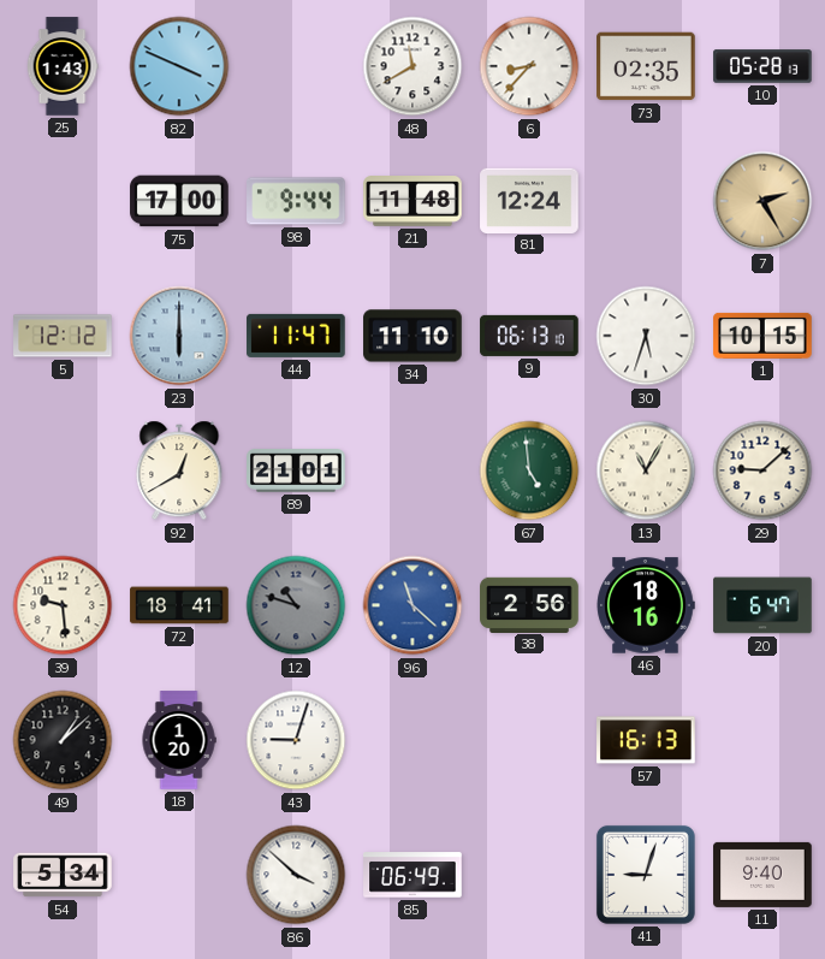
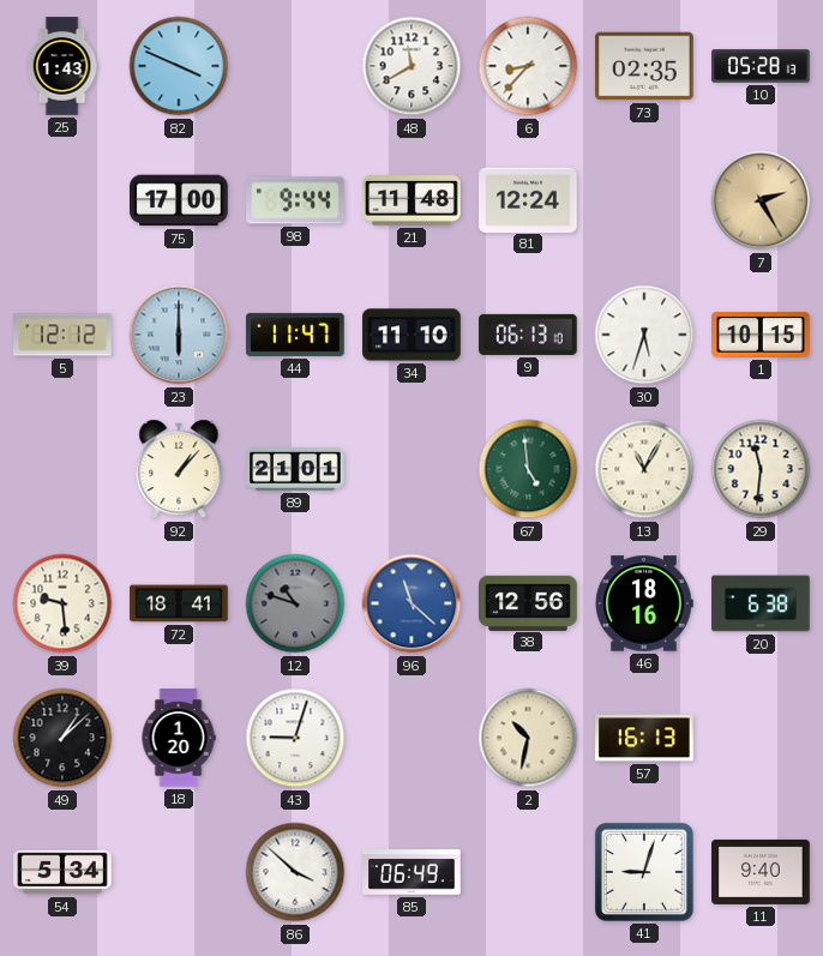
92: 12:40 -> 1:07
29: 9:08 -> 11:31
38: 2:56 -> 12:56
20: 6:47 -> 6:38
2: none -> 10:32
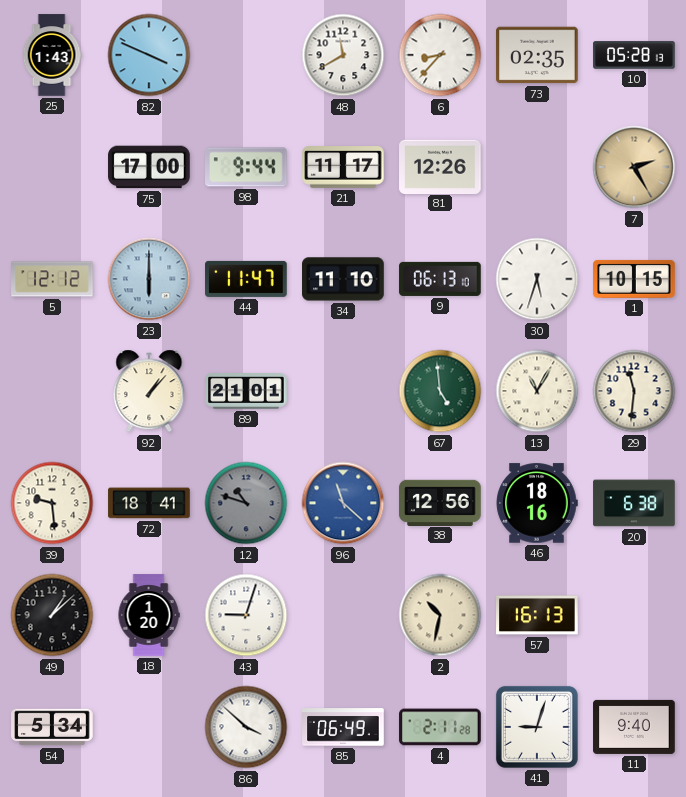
21: 11:48 -> 11:17
81: 12:24 -> 12:26
4: none -> 2:11
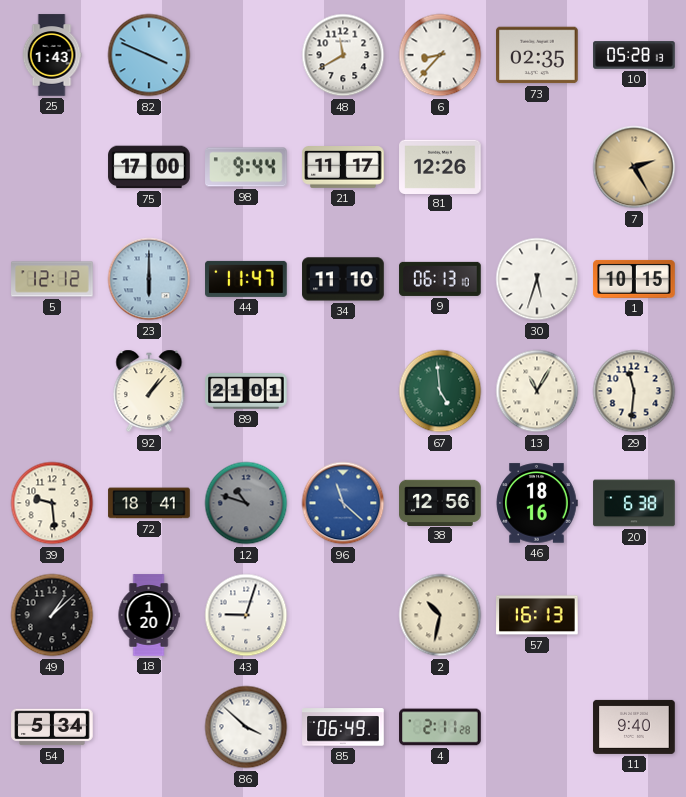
41: 9:03 -> none
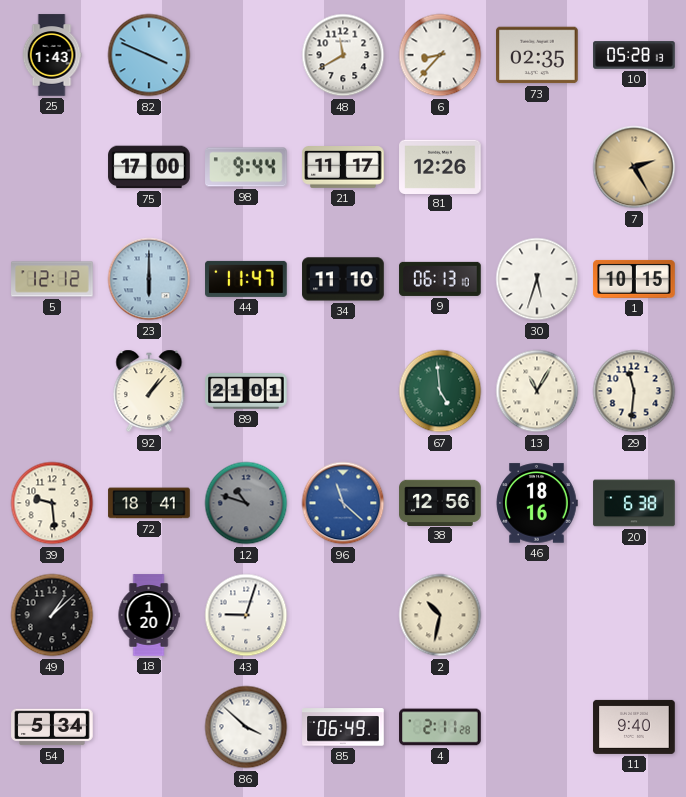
57: 16:13 -> none
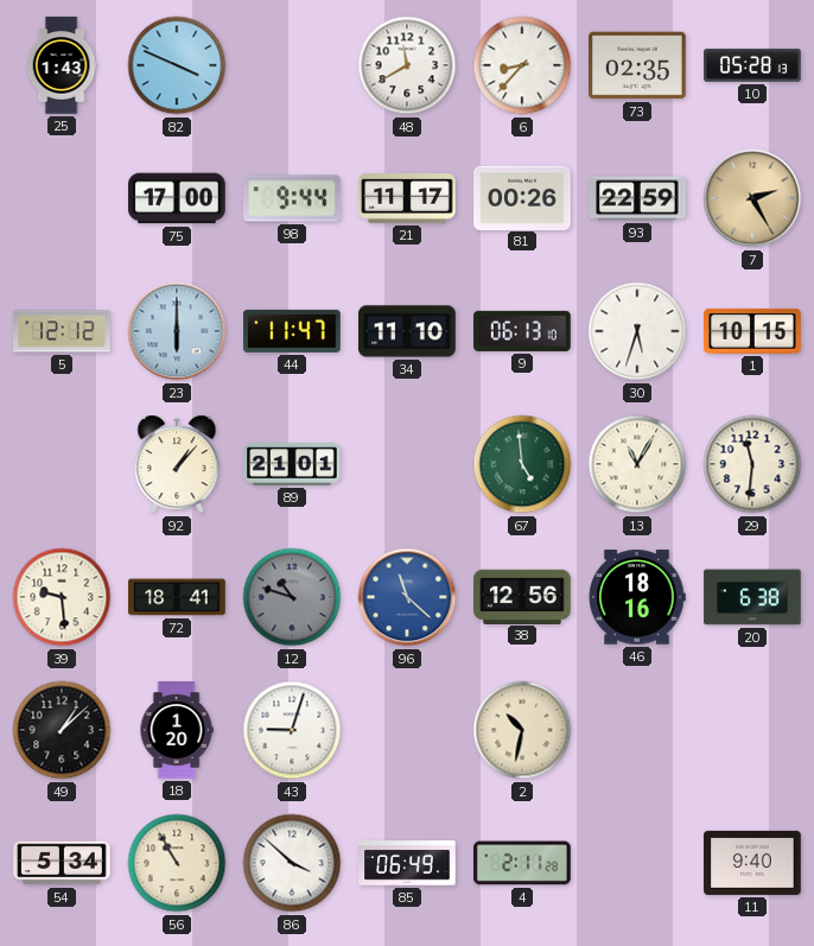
81: 12:26 -> 00:26
93: none -> 22:59
56: none -> 10:55
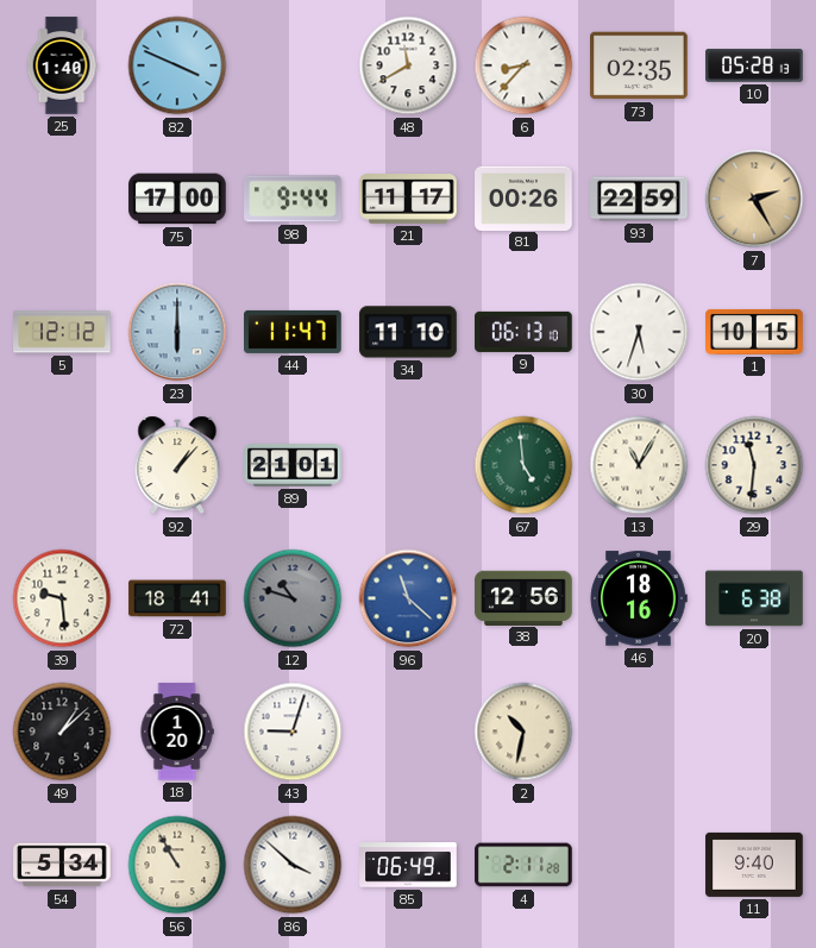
25: 1:43 -> 1:40
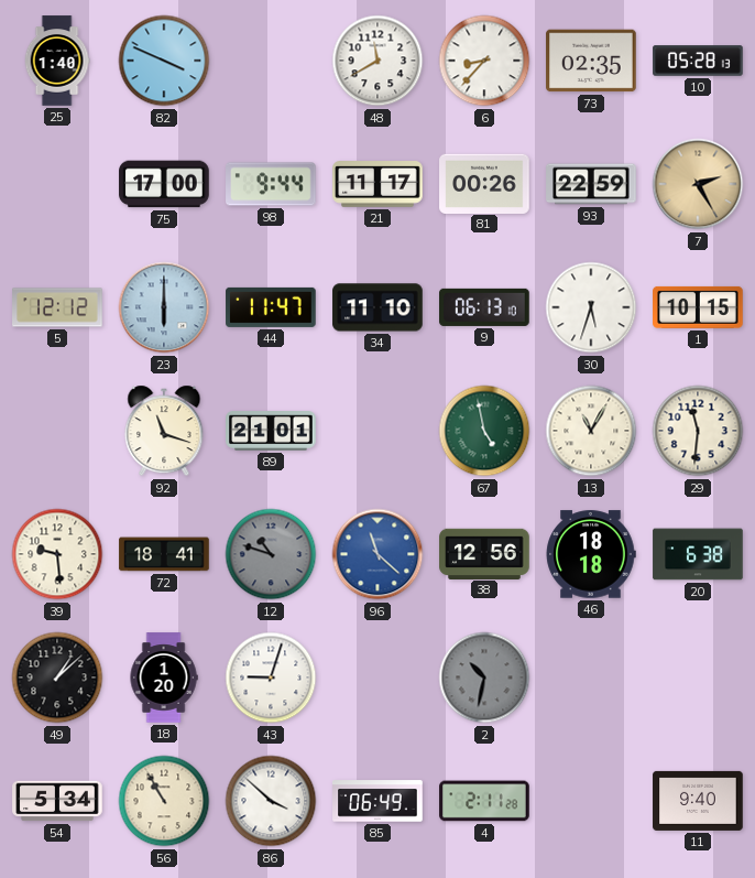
92: 1:07 -> 11:18
67: 4:59 -> 4:58
46: 18:16 -> 18:18
2 dial: cream -> grey
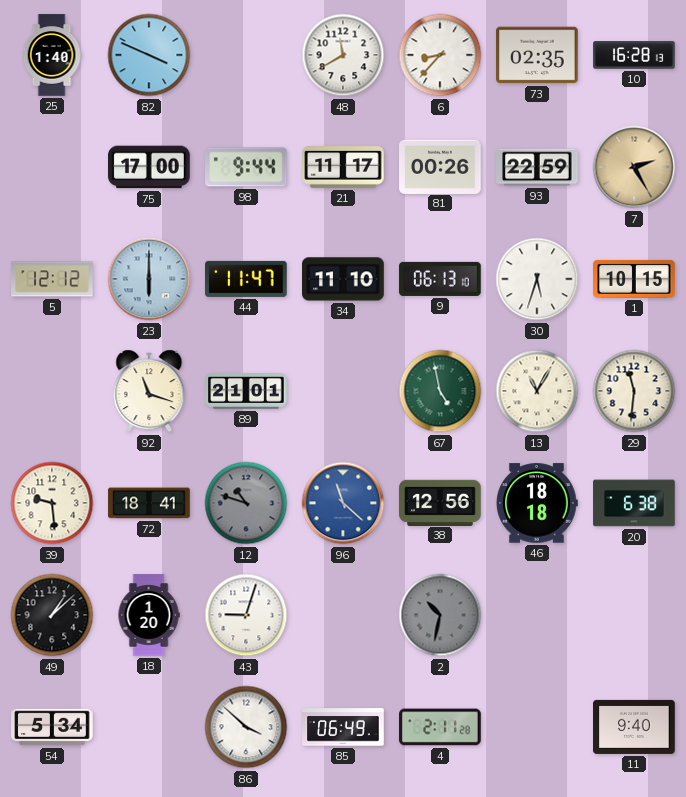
10: 05:28 -> 16:28
56: 10:55 -> none
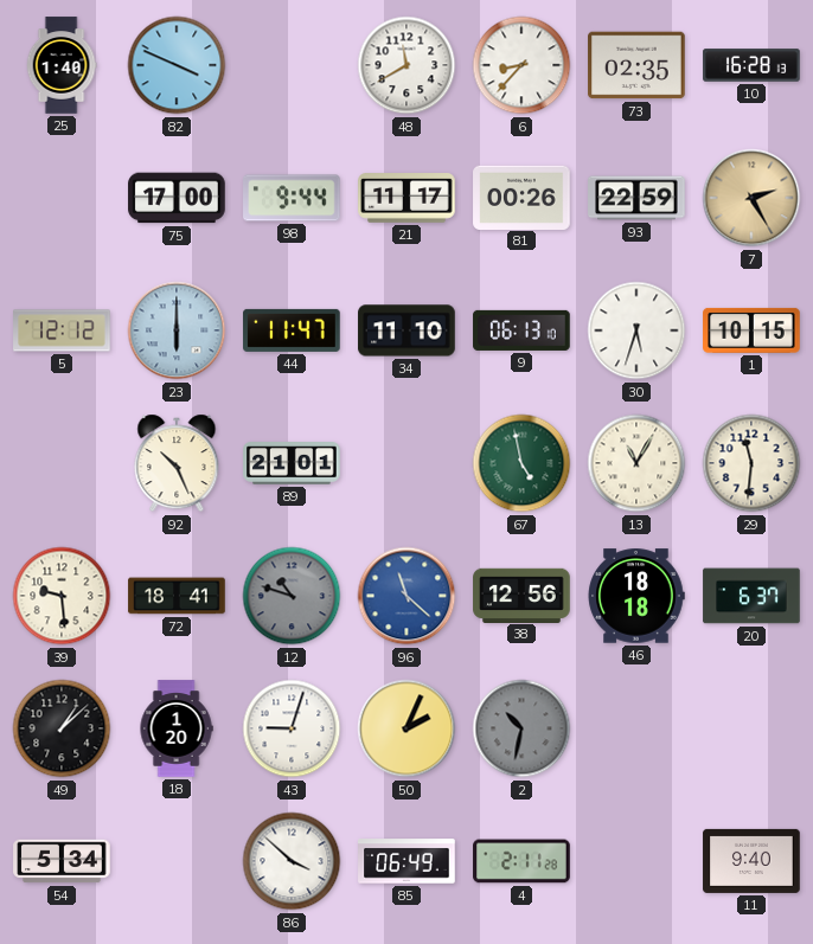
92: 11:18 -> 10:26
20: 6:38 -> 6:37
50: none -> 2:04
